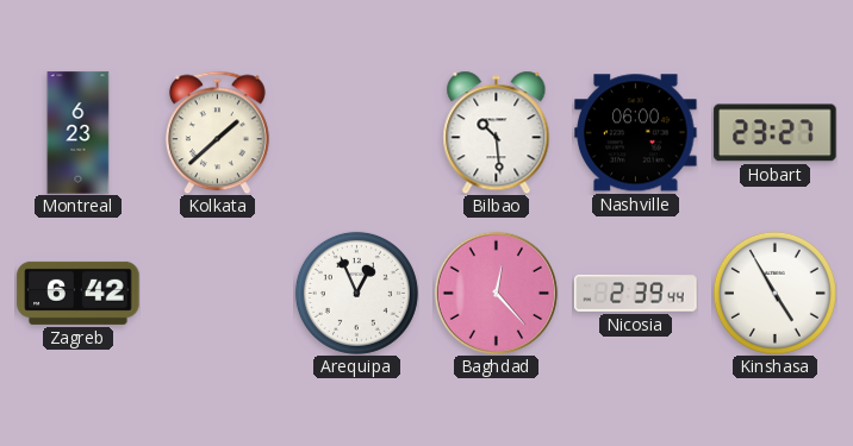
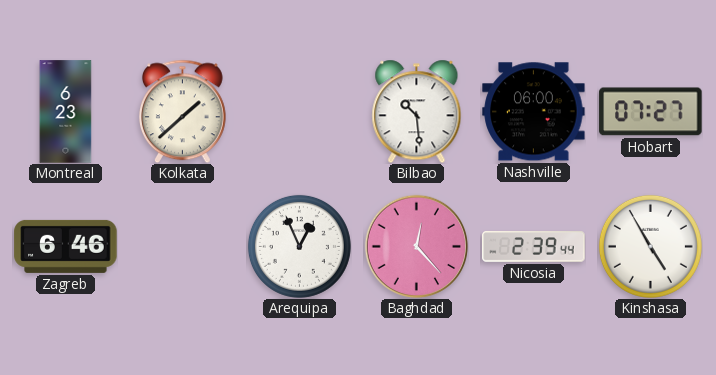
Hobart: 23:27 -> 07:27
Zagreb: 6:42 -> 6:46
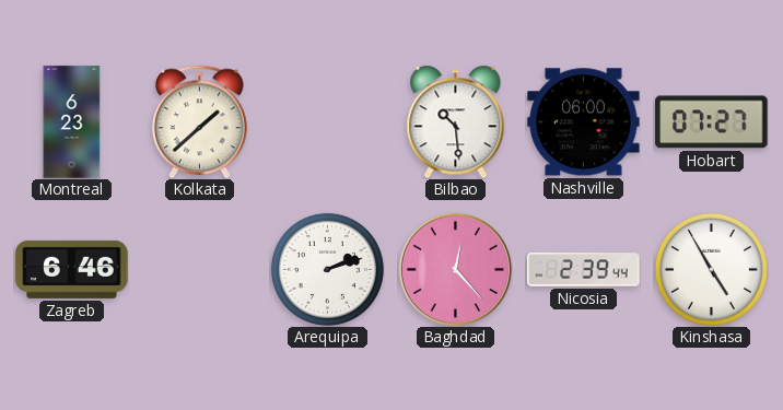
Arequipa: 12:56 -> 2:12
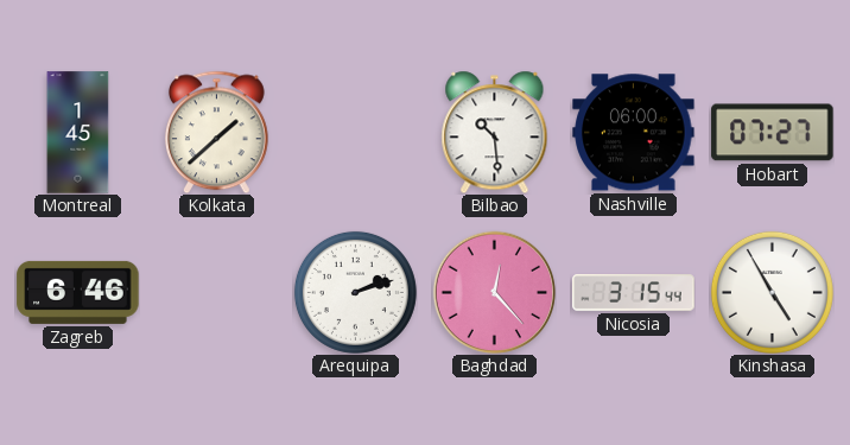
Montreal: 6:23 -> 1:45
Nicosia: 2:39 -> 3:15
